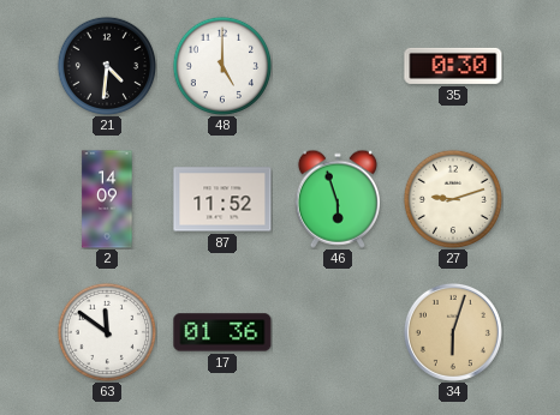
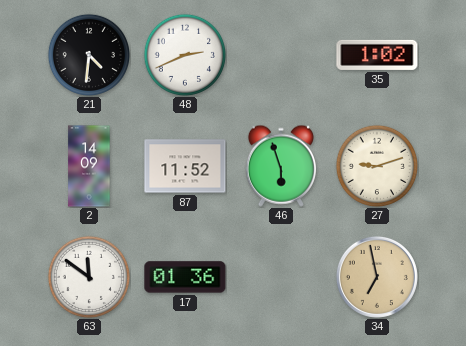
48: 5:00 -> 2:41
35: 0:30 -> 1:02
34: 6:03 -> 6:58
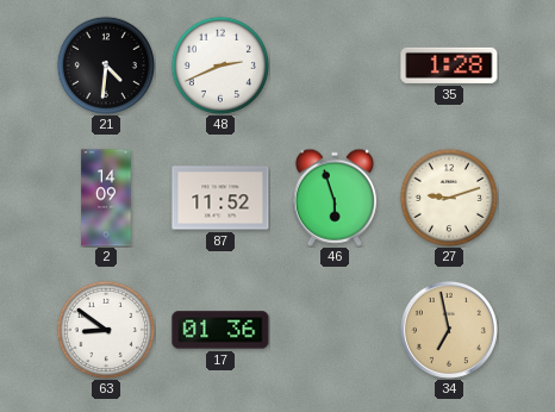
35: 1:02 -> 1:28
63: 11:51 -> 8:51
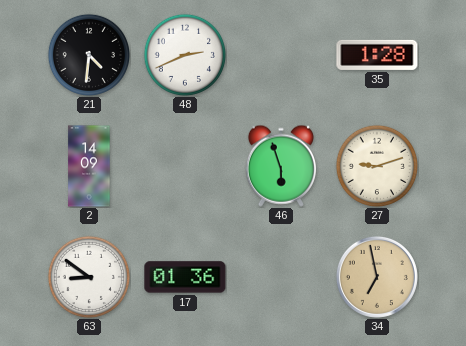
87: 11:52 -> none
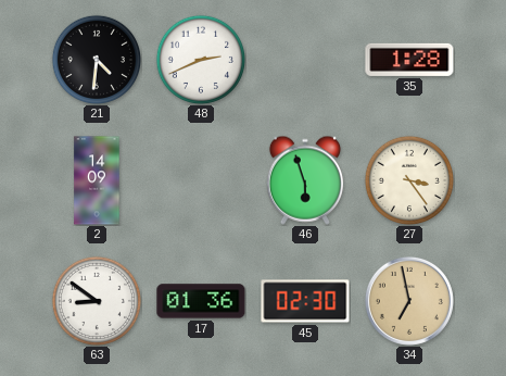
27: 9:12 -> 3:24
45: none -> 02:30
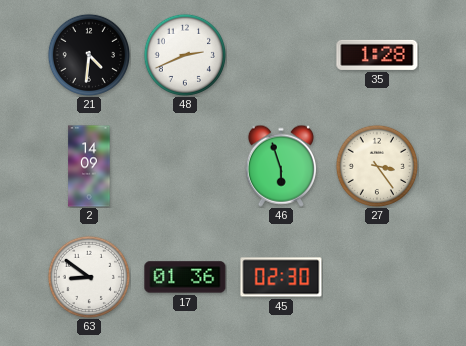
34: 6:58 -> none
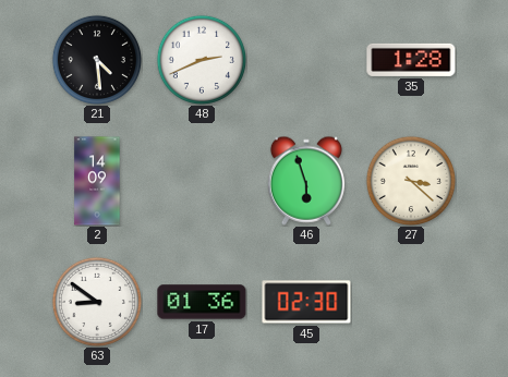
21: 4:31 -> 4:29
27: 3:24 -> 3:22
